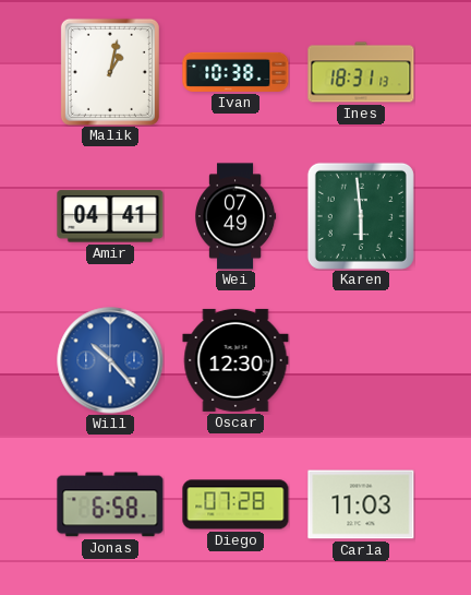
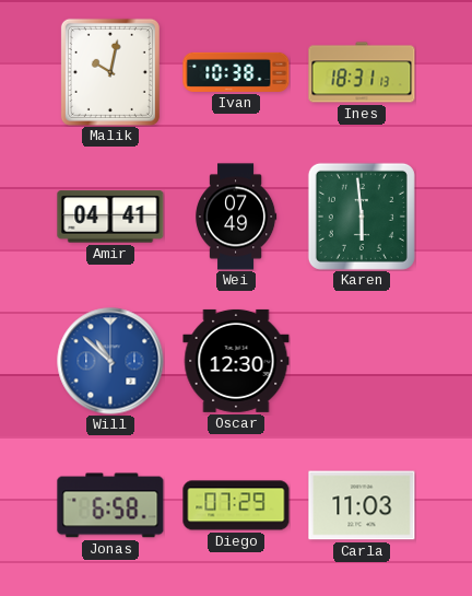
Malik: 1:02 -> 10:02
Will: 10:23 -> 10:52
Diego: 07:28 -> 07:29
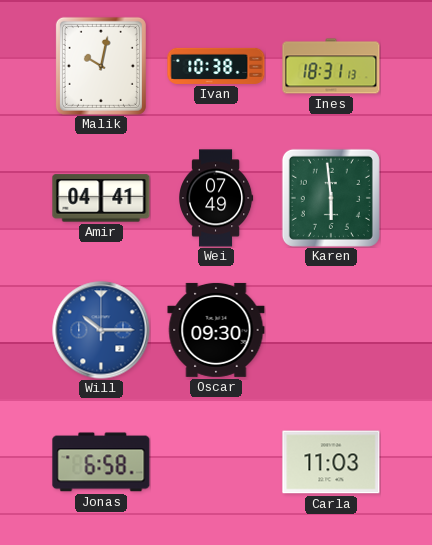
Will: 10:52 -> 10:15
Oscar: 12:30 -> 09:30
Diego: 07:29 -> none
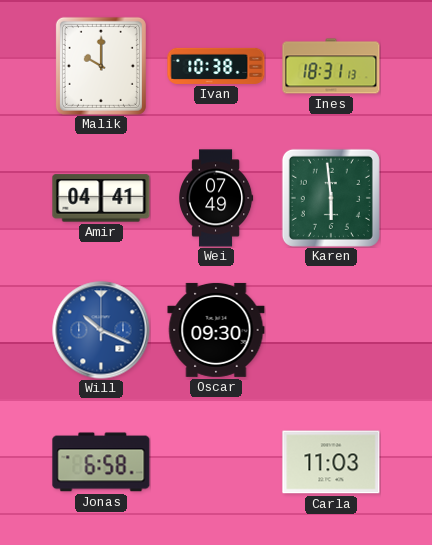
Malik: 10:02 -> 10:00
Will: 10:15 -> 10:19
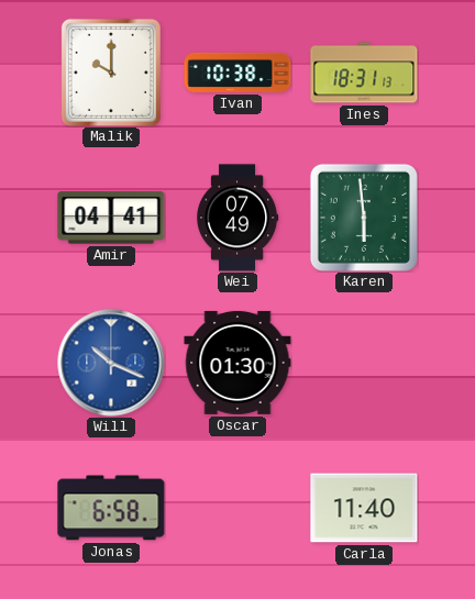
Oscar: 09:30 -> 01:30
Carla: 11:03 -> 11:40
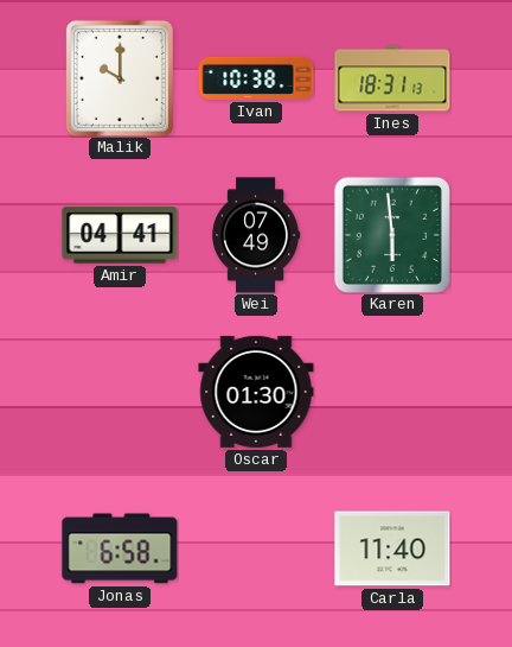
Will: 10:19 -> none
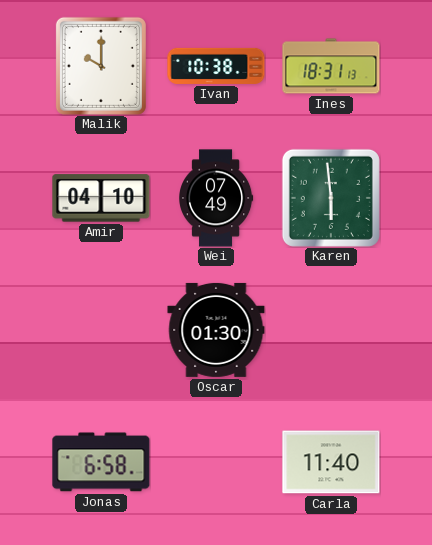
Amir: 04:41 -> 04:10
